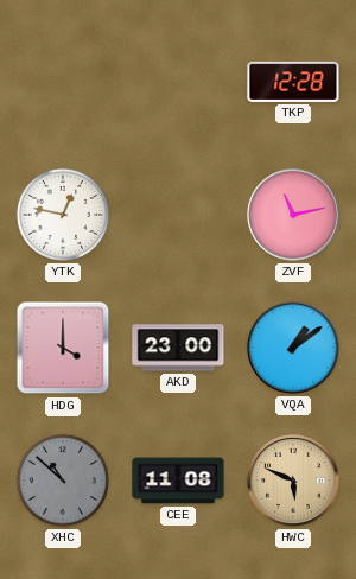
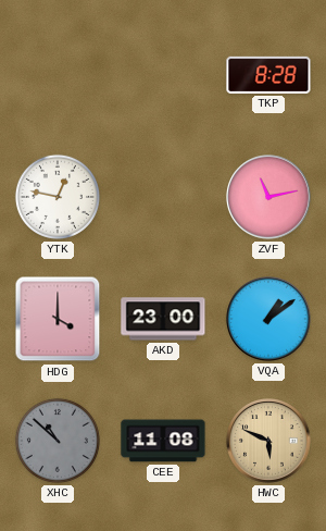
TKP: 12:28 -> 8:28
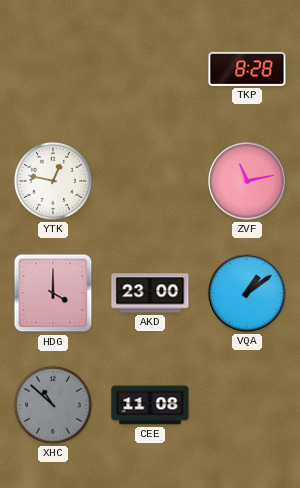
HWC: 5:49 -> none
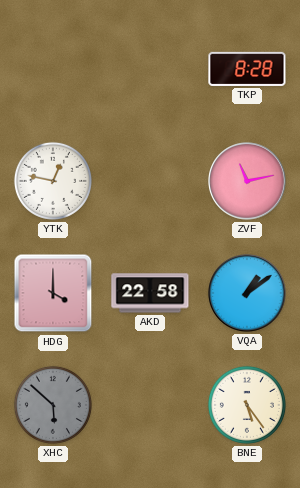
AKD: 23:00 -> 22:58
XHC: 10:52 -> 5:52
CEE: 11:08 -> none
BNE: none -> 5:24
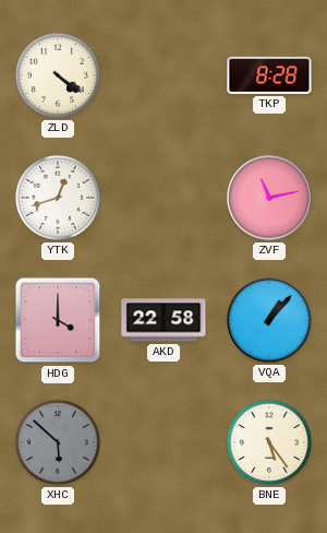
ZLD: none -> 4:21
YTK: 12:47 -> 12:42
VQA: 1:09 -> 1:07
